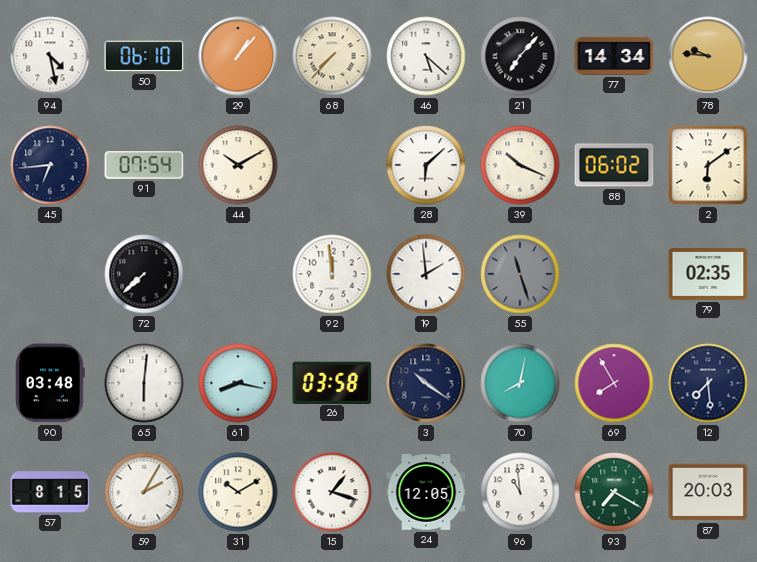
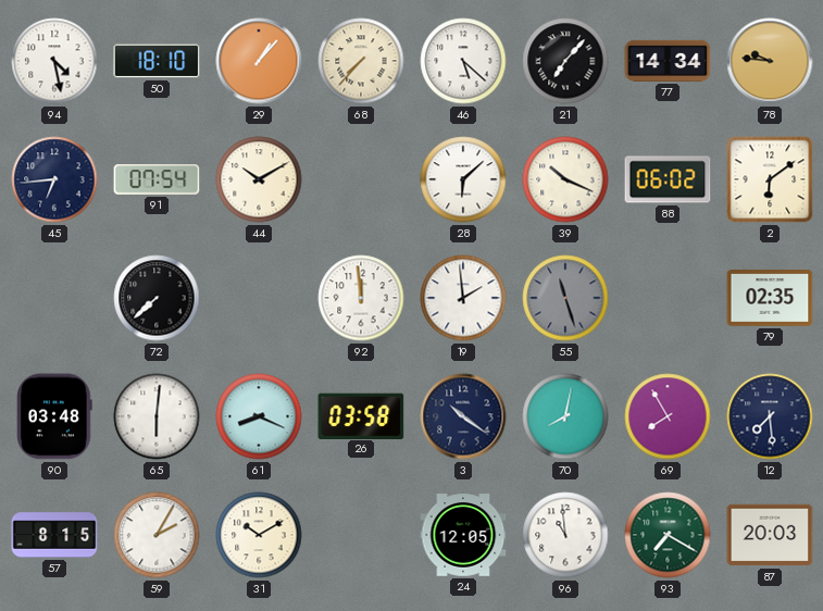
50: 06:10 -> 18:10
61: 8:17 -> 8:19
15: 1:18 -> none
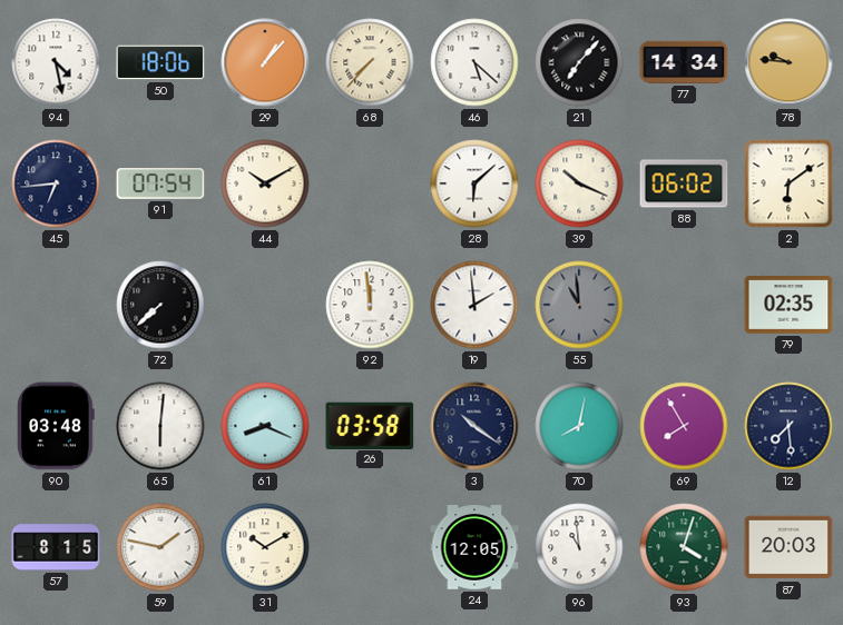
50: 18:10 -> 18:06
55: 11:27 -> 10:59
59: 2:05 -> 1:47
93: 7:20 -> 4:03
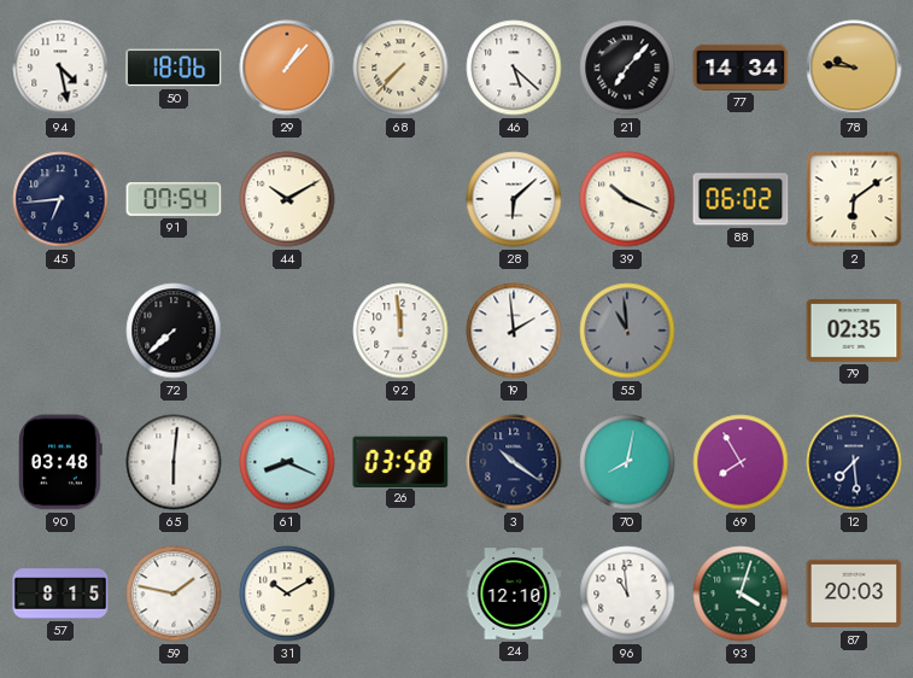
24: 12:05 -> 12:10
